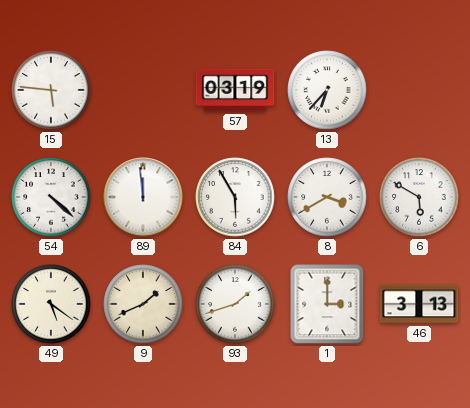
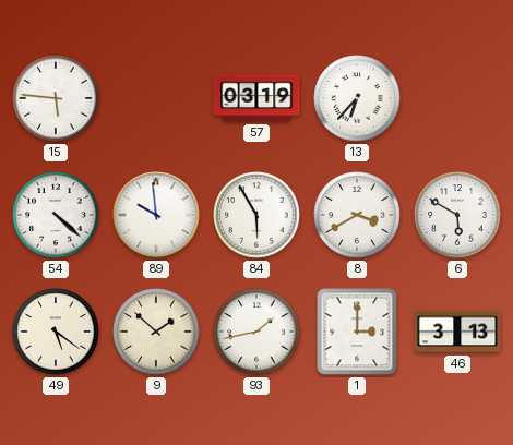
89: 11:59 -> 9:59
9: 1:41 -> 1:52
93: 1:42 -> 1:43
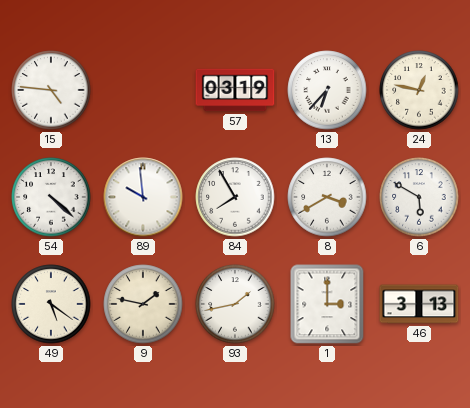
15: 5:46 -> 4:46
24: none -> 12:47
84: 5:55 -> 7:55
9: 1:52 -> 1:47
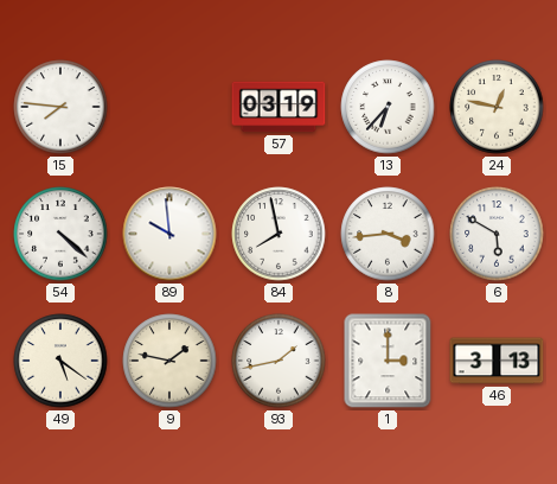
15: 4:46 -> 7:46
84: 7:55 -> 7:58
8: 3:40 -> 3:44
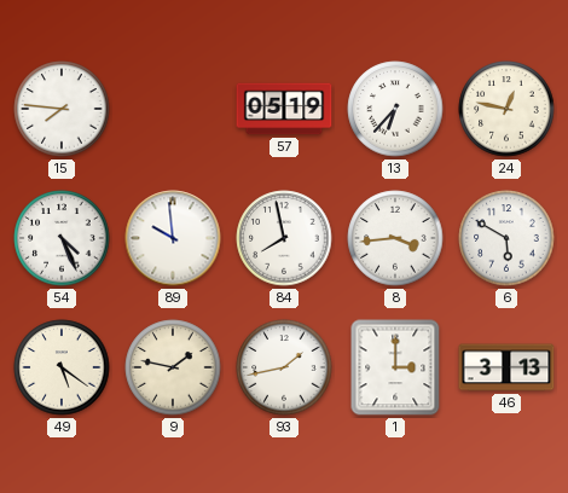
57: 03:19 -> 05:19
54: 4:22 -> 4:26
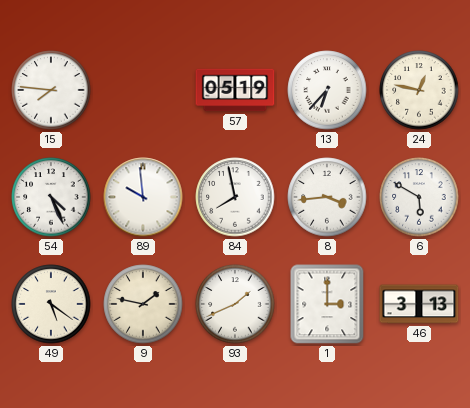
93: 1:43 -> 1:41
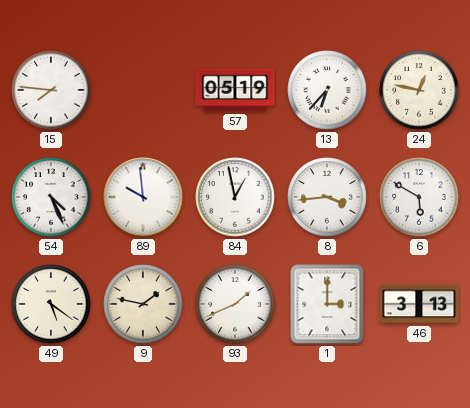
84: 7:58 -> 12:58
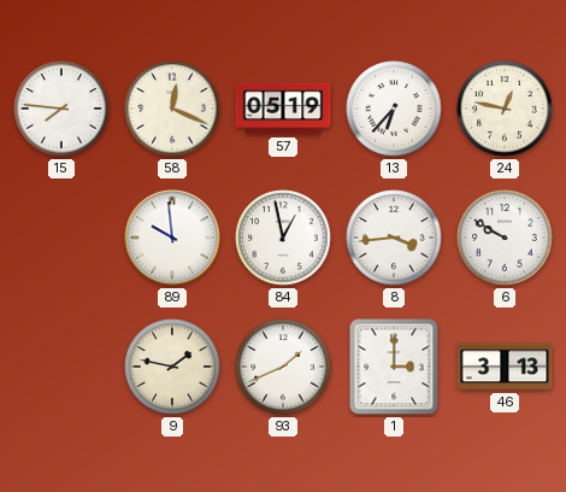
58: none -> 12:19
54: 4:26 -> none
6: 5:50 -> 9:50
49: 5:21 -> none
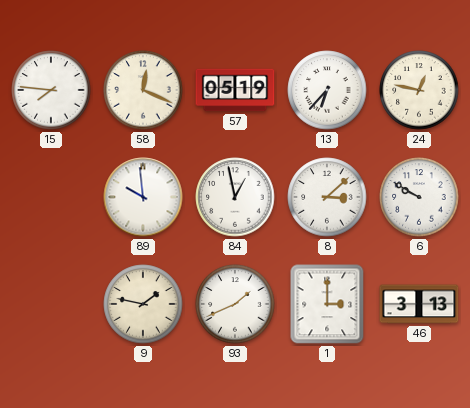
8: 3:44 -> 3:08
